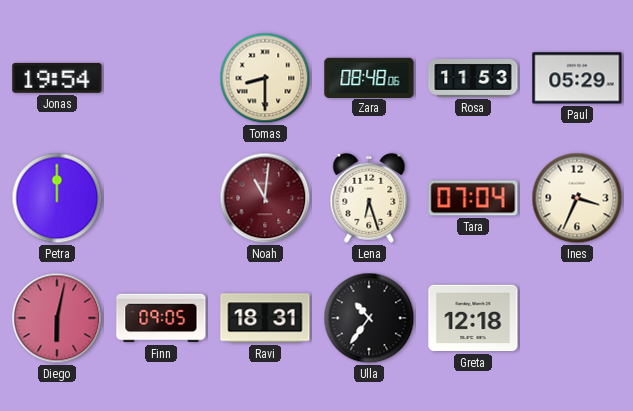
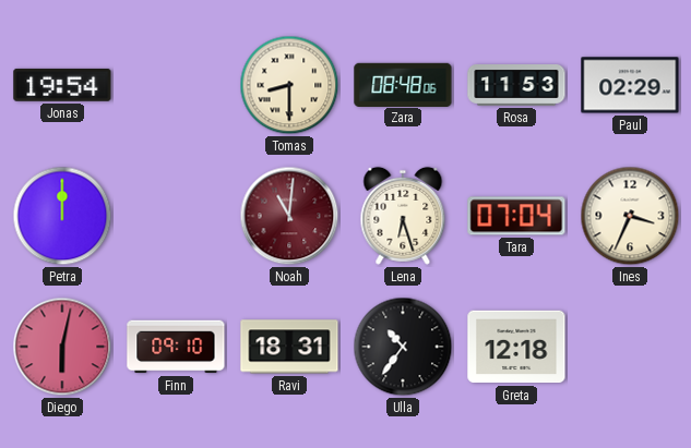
Paul: 05:29 -> 02:29
Finn: 09:05 -> 09:10
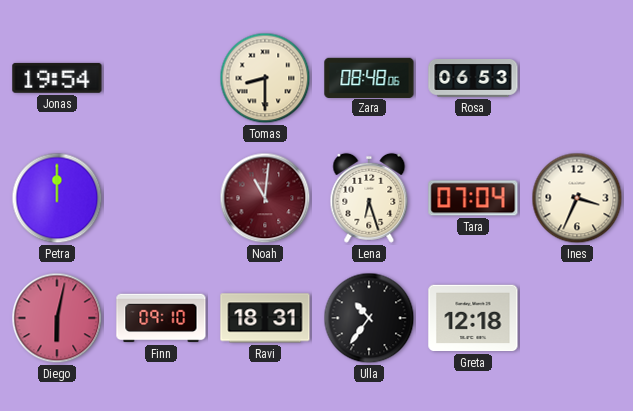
Rosa: 11:53 -> 06:53
Paul: 02:29 -> none
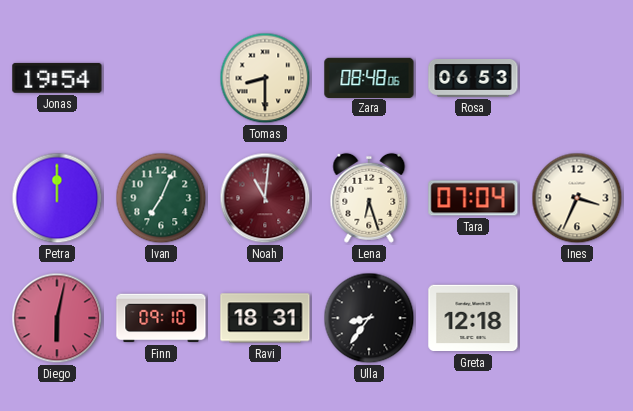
Ivan: none -> 7:04
Ulla: 10:36 -> 8:36
